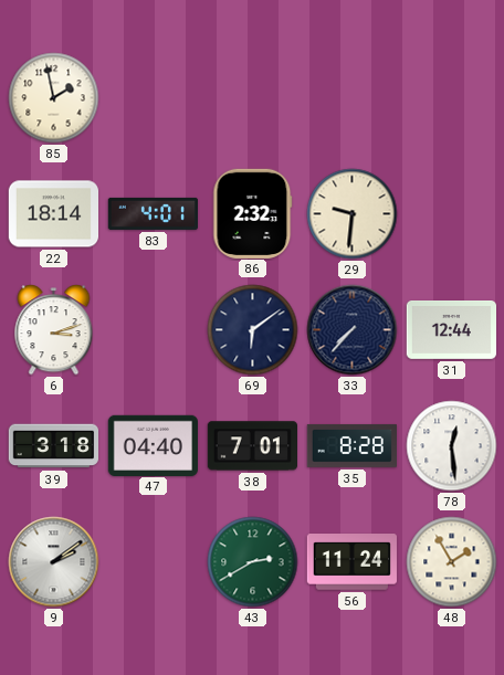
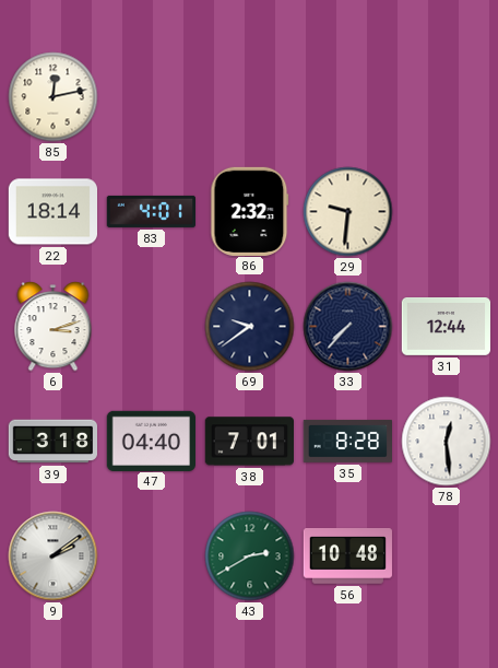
85: 1:58 -> 12:13
69: 6:09 -> 9:39
56: 11:24 -> 10:48
48: 1:55 -> none
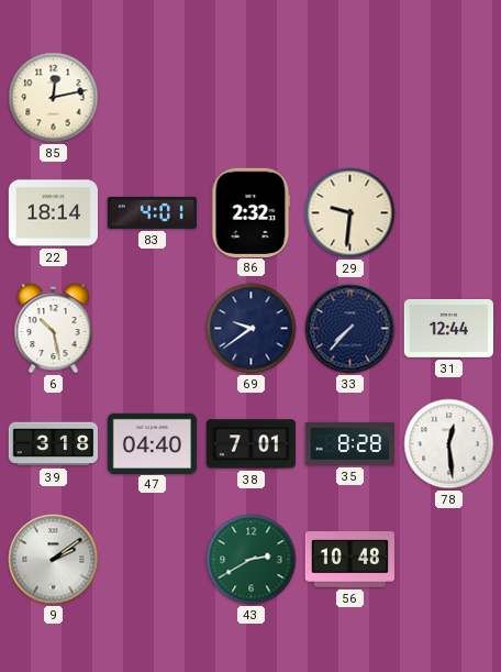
6: 3:12 -> 10:28
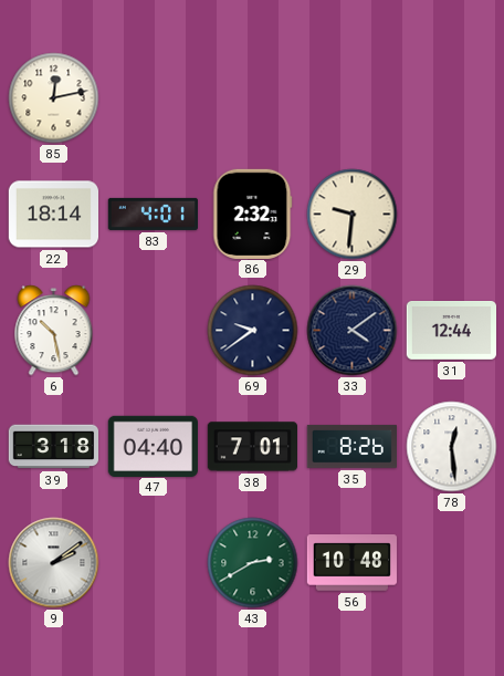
33: 7:37 -> 4:09
35: 8:28 -> 8:26
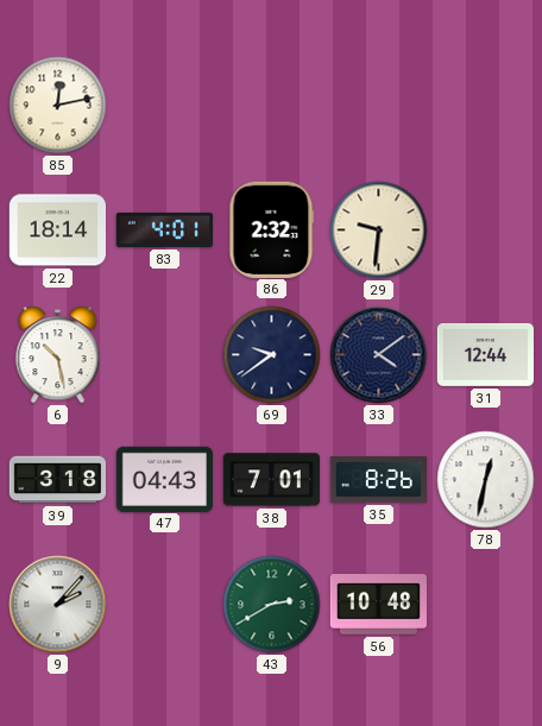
47: 04:40 -> 04:43
78: 12:29 -> 12:32
9: 2:09 -> 2:07
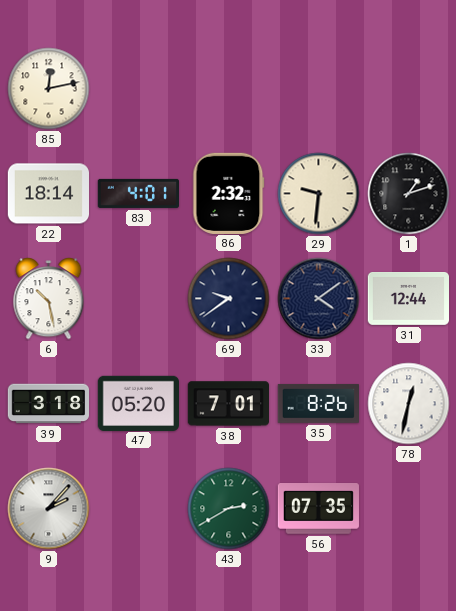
1: none -> 1:12
47: 04:43 -> 05:20
56: 10:48 -> 07:35
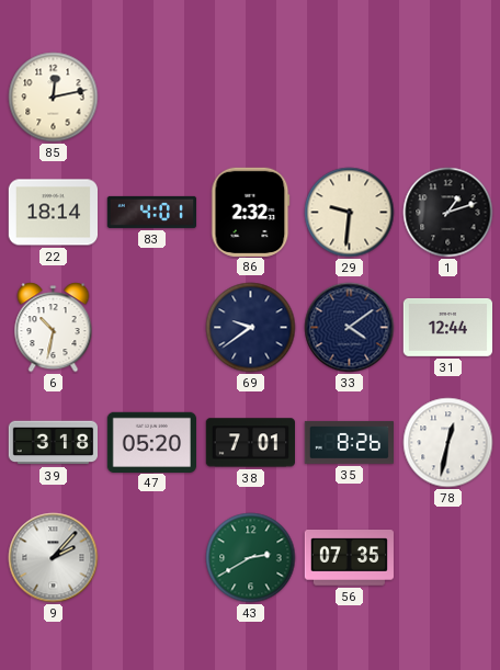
6: 10:28 -> 10:32
